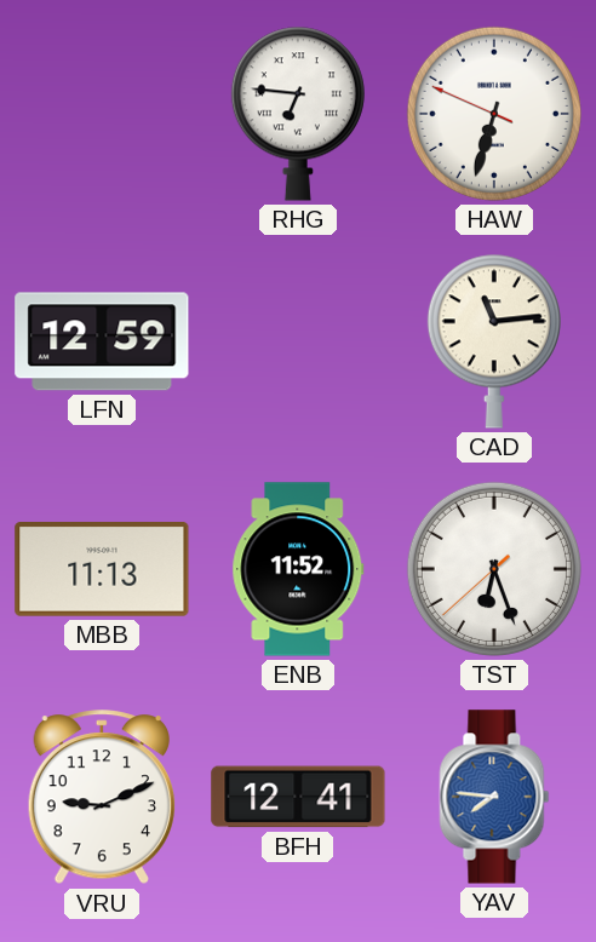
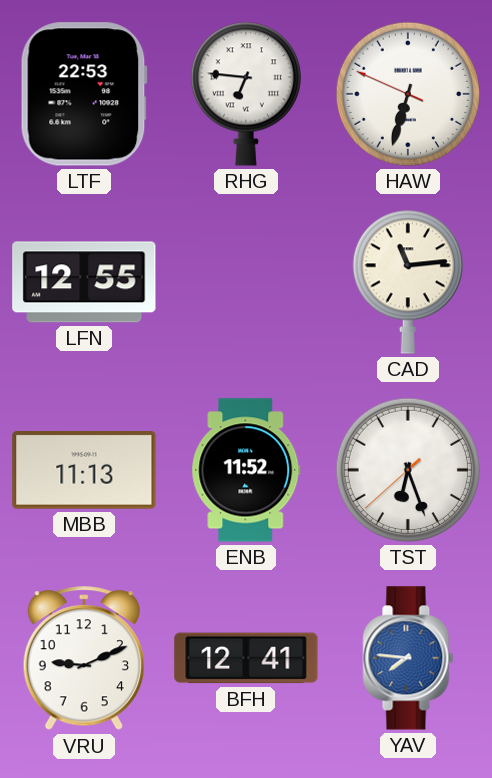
LTF: none -> 22:53
LFN: 12:59 -> 12:55
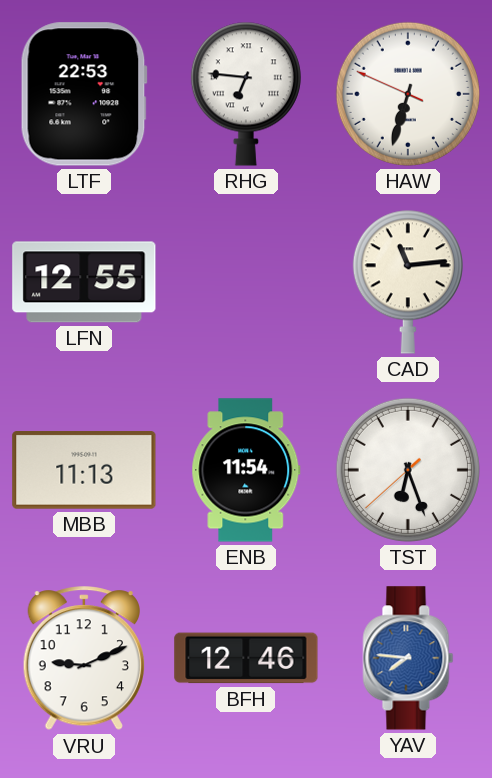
ENB: 11:52 -> 11:54
BFH: 12:41 -> 12:46
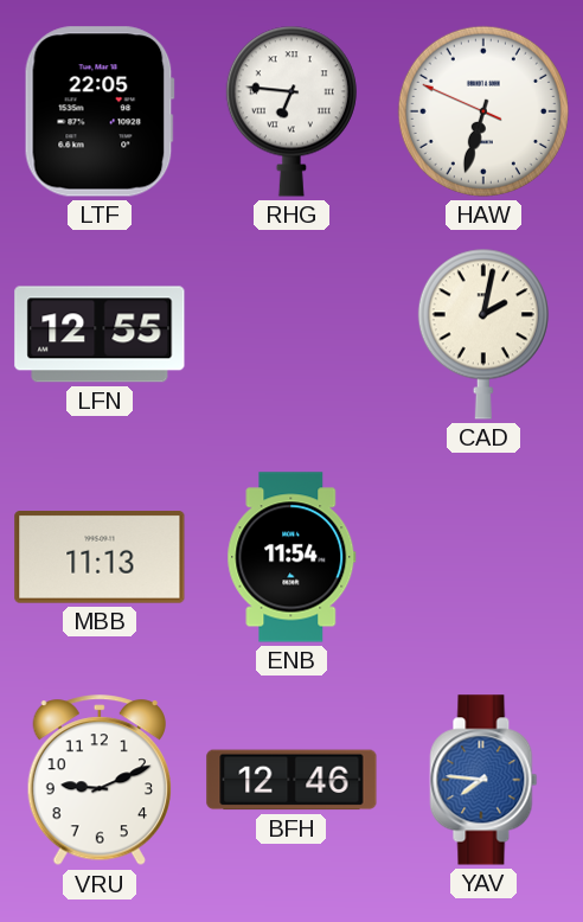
LTF: 22:53 -> 22:05
CAD: 11:14 -> 2:02
TST: 6:26 -> none
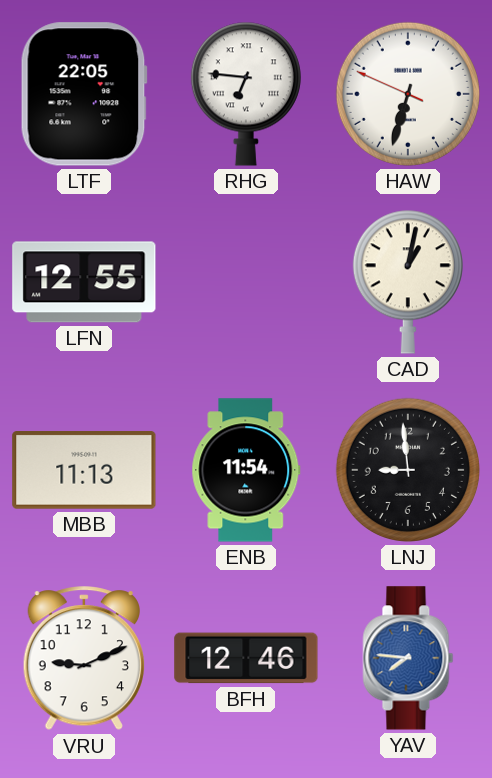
CAD: 2:02 -> 1:02
LNJ: none -> 8:59
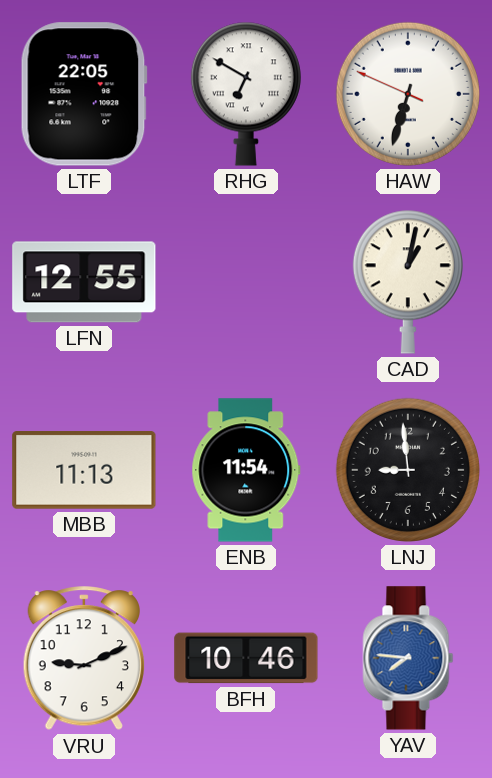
RHG: 6:46 -> 6:50
BFH: 12:46 -> 10:46
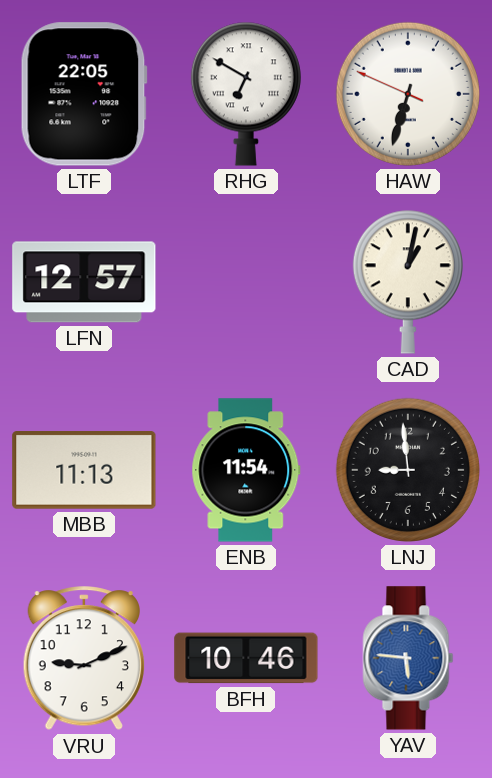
LFN: 12:55 -> 12:57
YAV: 7:46 -> 5:46
